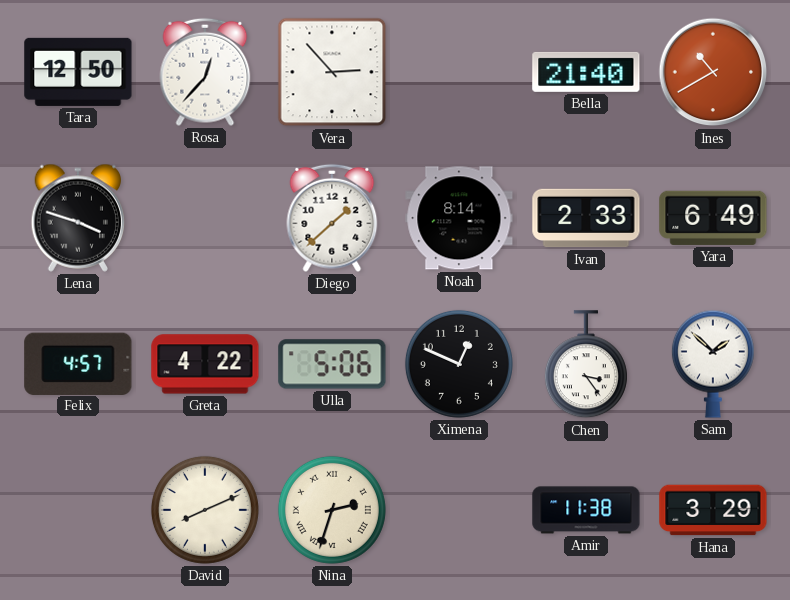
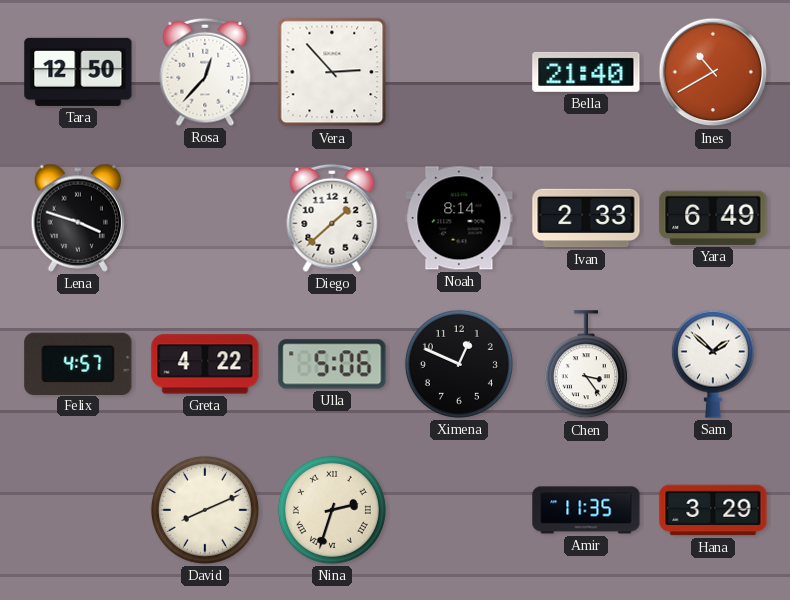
Amir: 11:38 -> 11:35
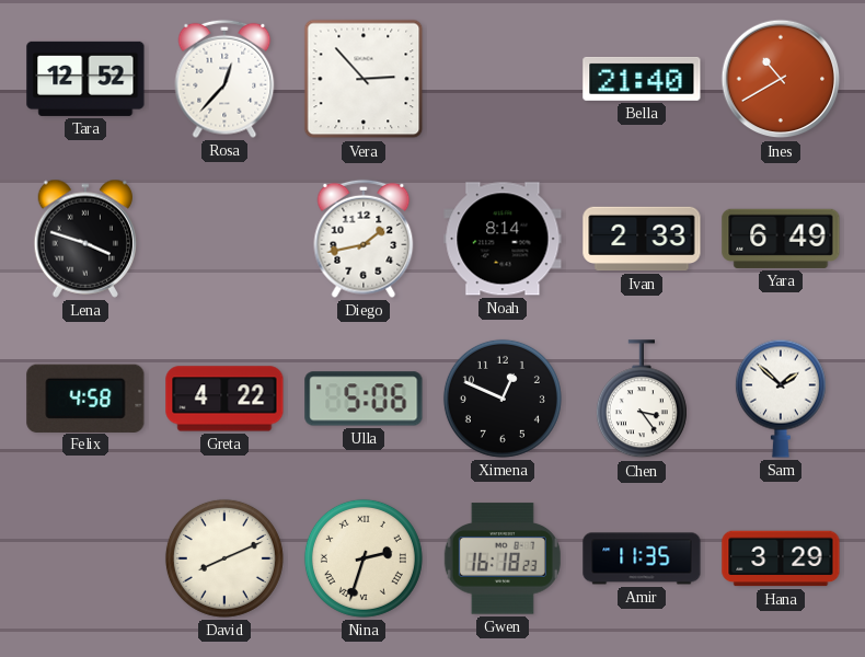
Tara: 12:50 -> 12:52
Diego: 1:38 -> 1:43
Felix: 4:57 -> 4:58
Gwen: none -> 16:18
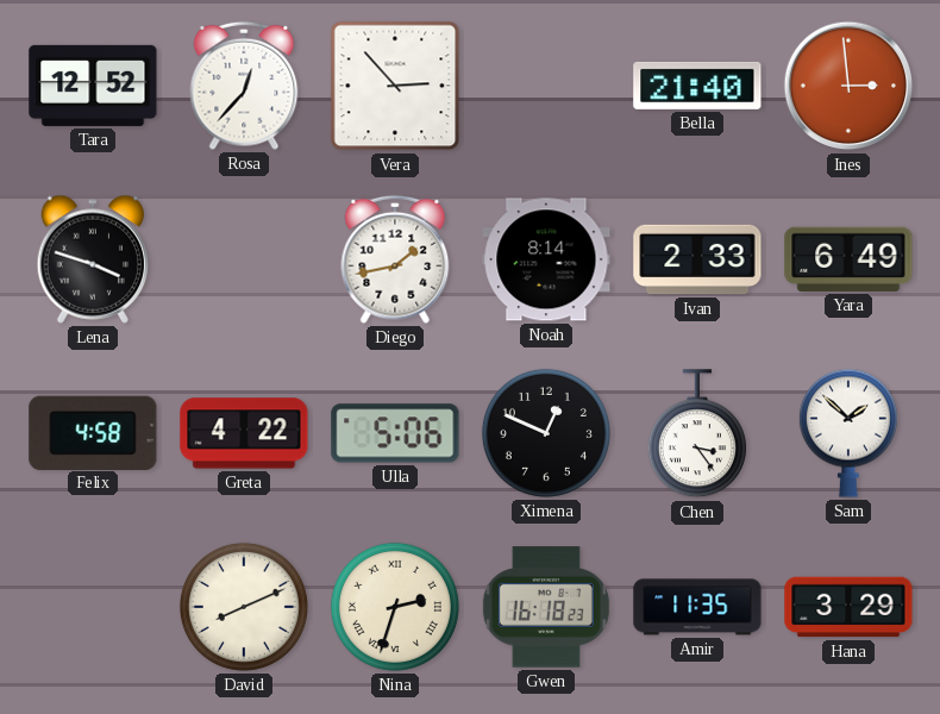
Ines: 10:40 -> 2:59
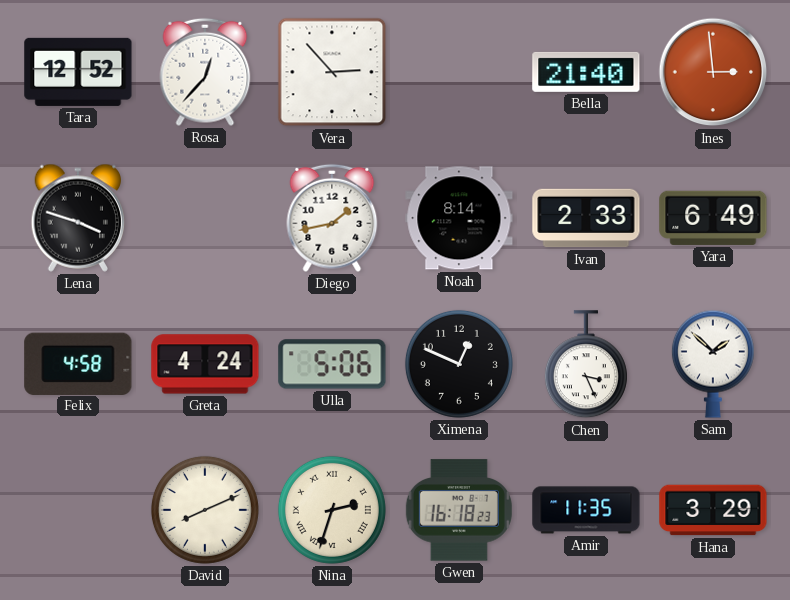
Greta: 4:22 -> 4:24
Chen: 3:24 -> 3:26
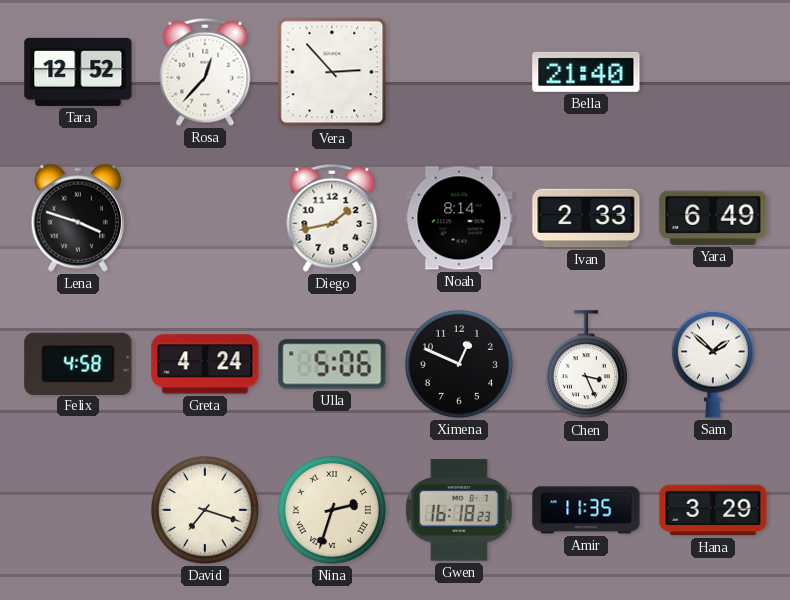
Ines: 2:59 -> none
David: 8:11 -> 7:18
